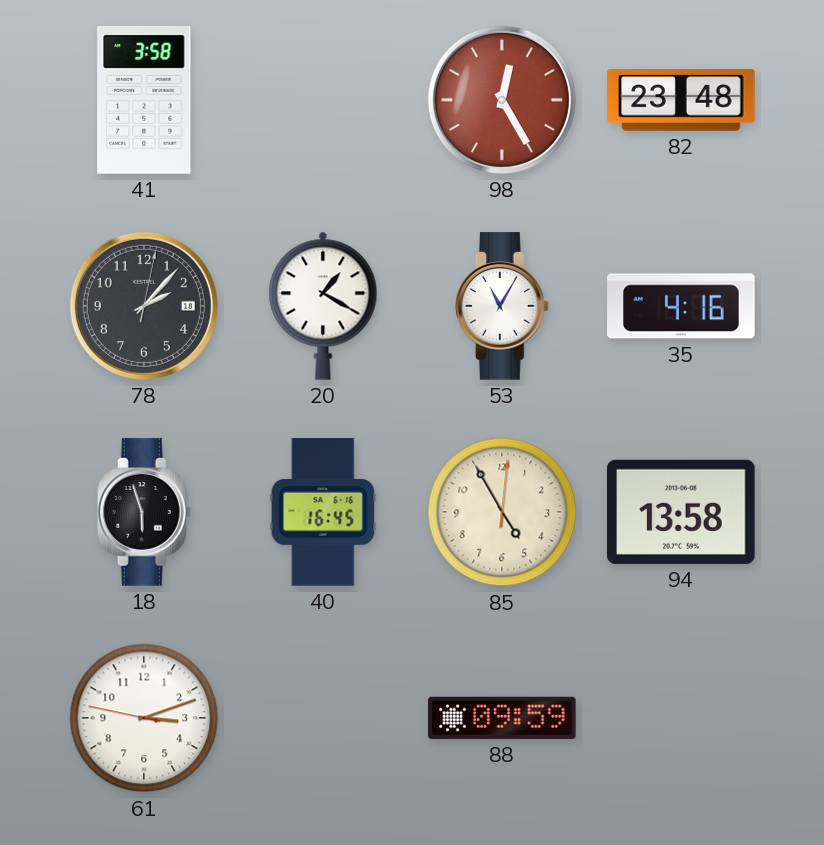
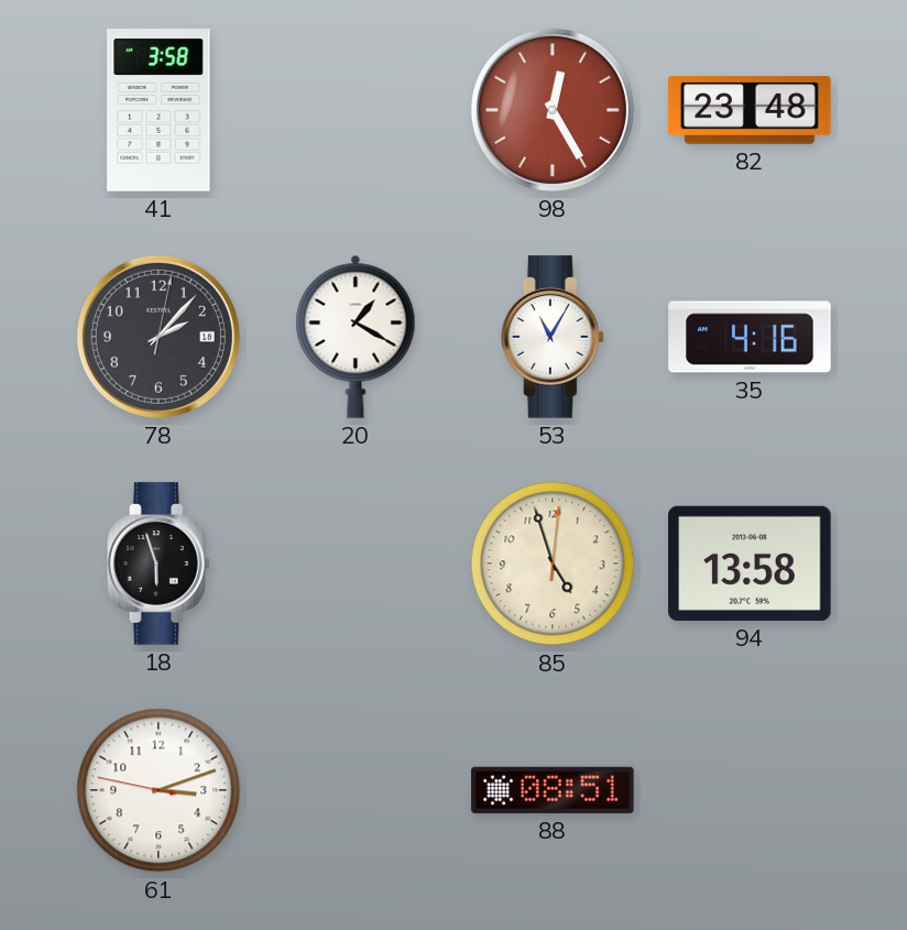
40: 16:45 -> none
85: 4:55 -> 4:57
88: 09:59 -> 08:51
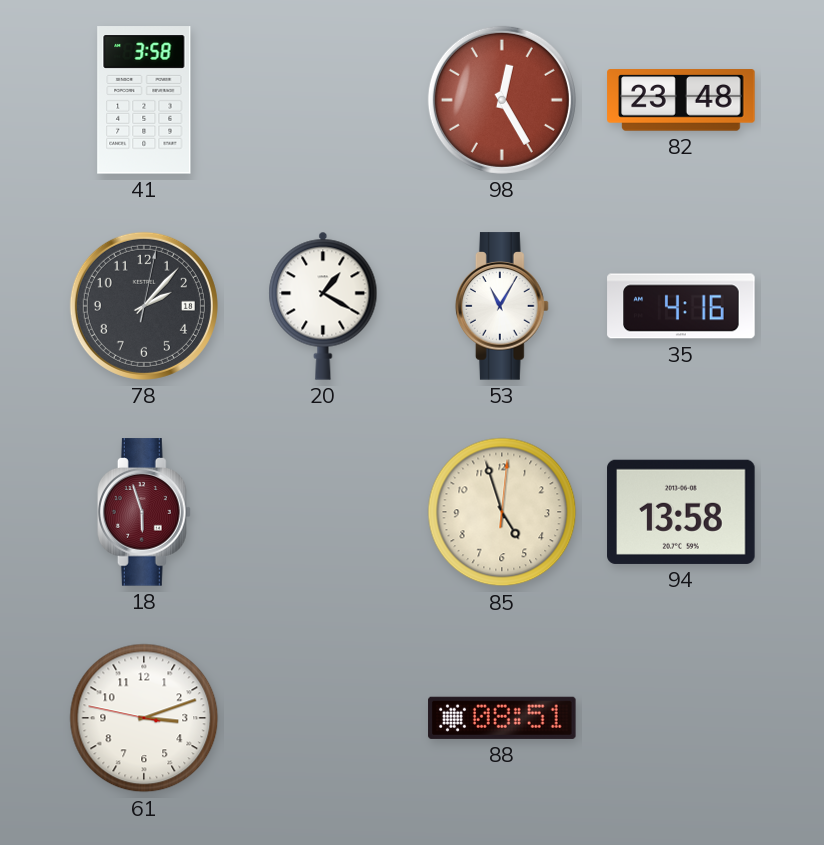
18 dial: black -> burgundy
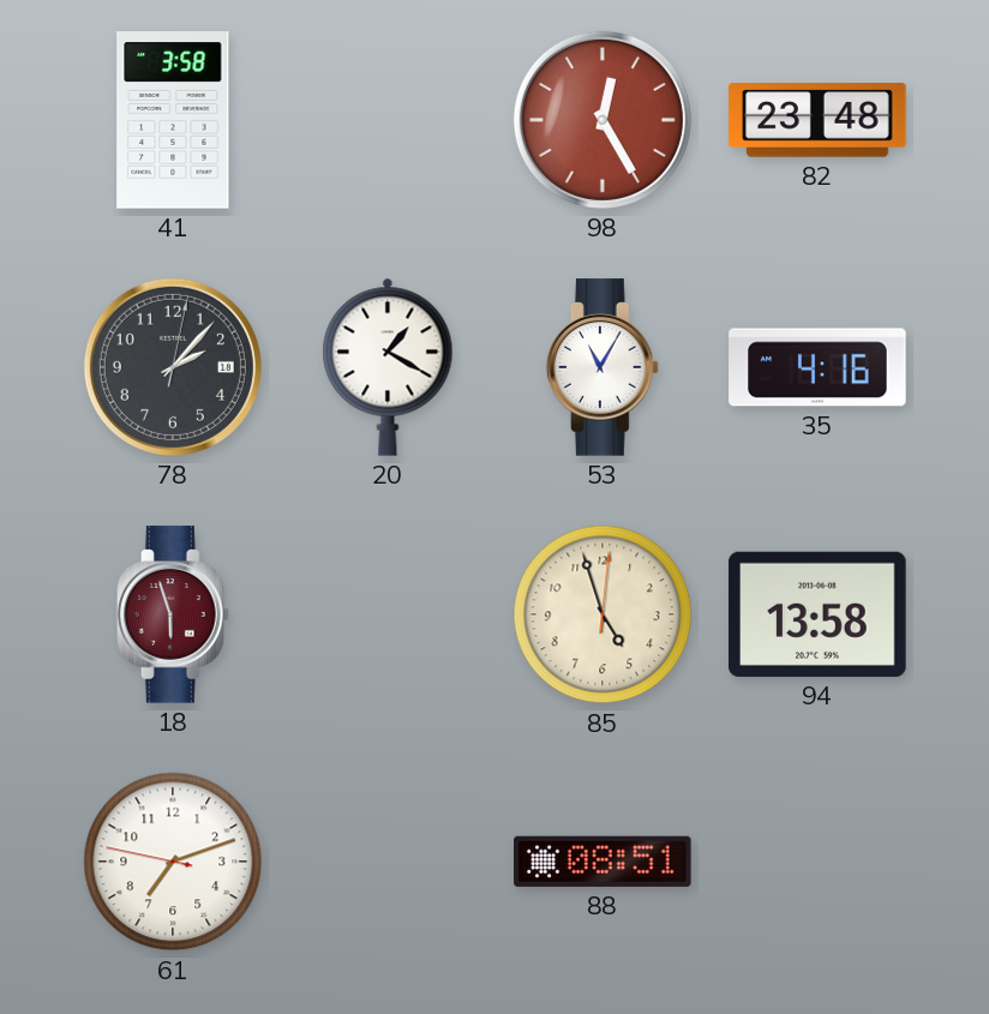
61: 3:11 -> 7:11
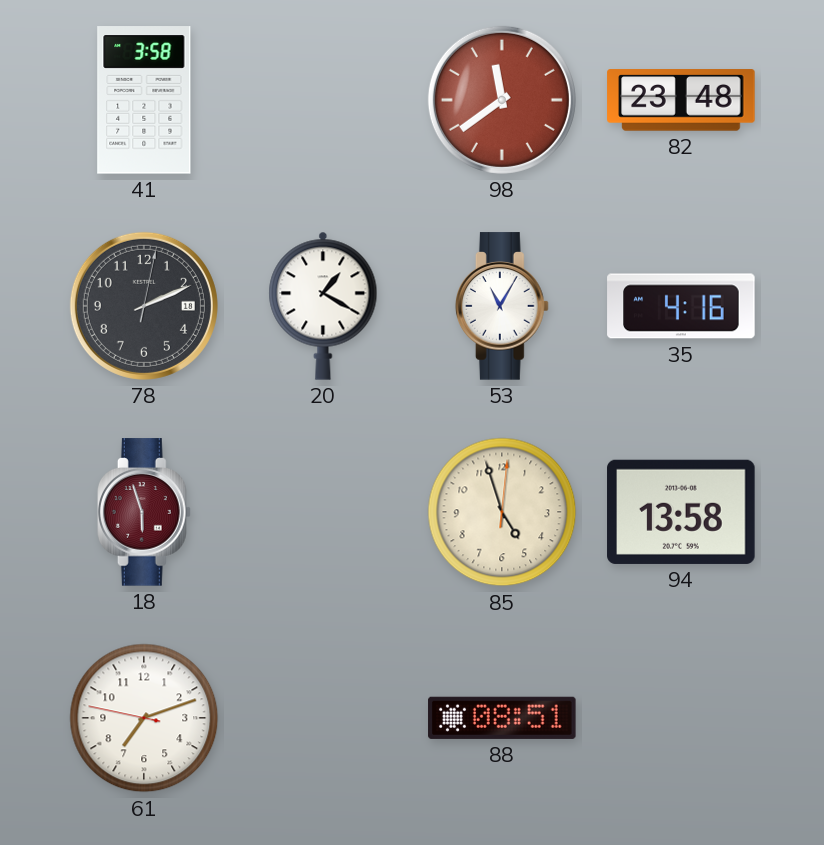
98: 12:25 -> 11:39
78: 2:07 -> 2:11
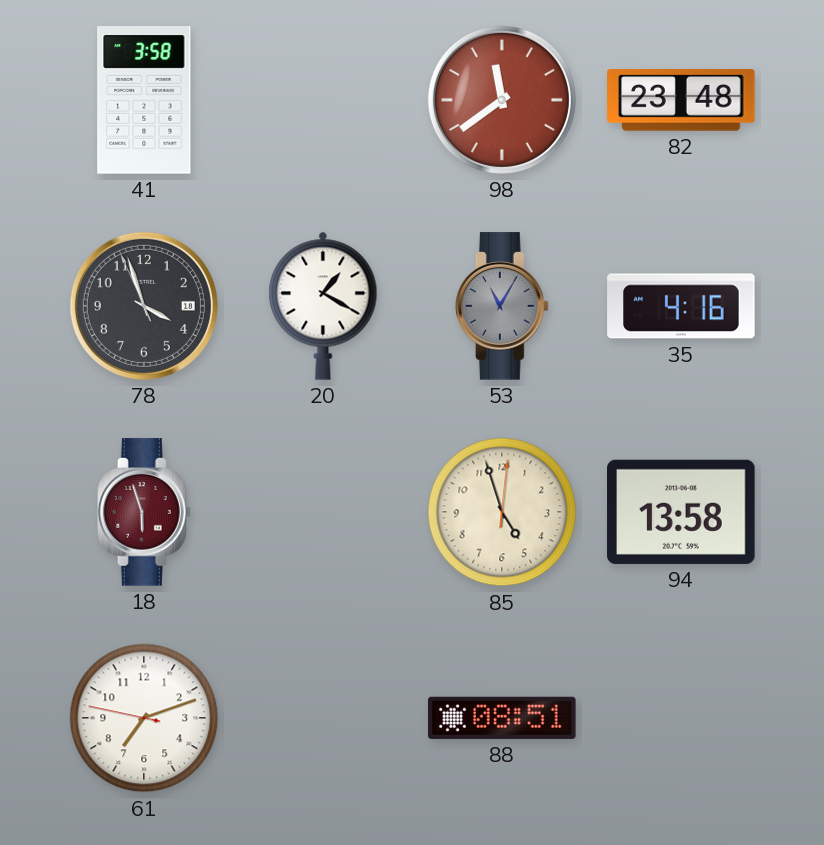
78: 2:11 -> 3:56
53 dial: white -> grey
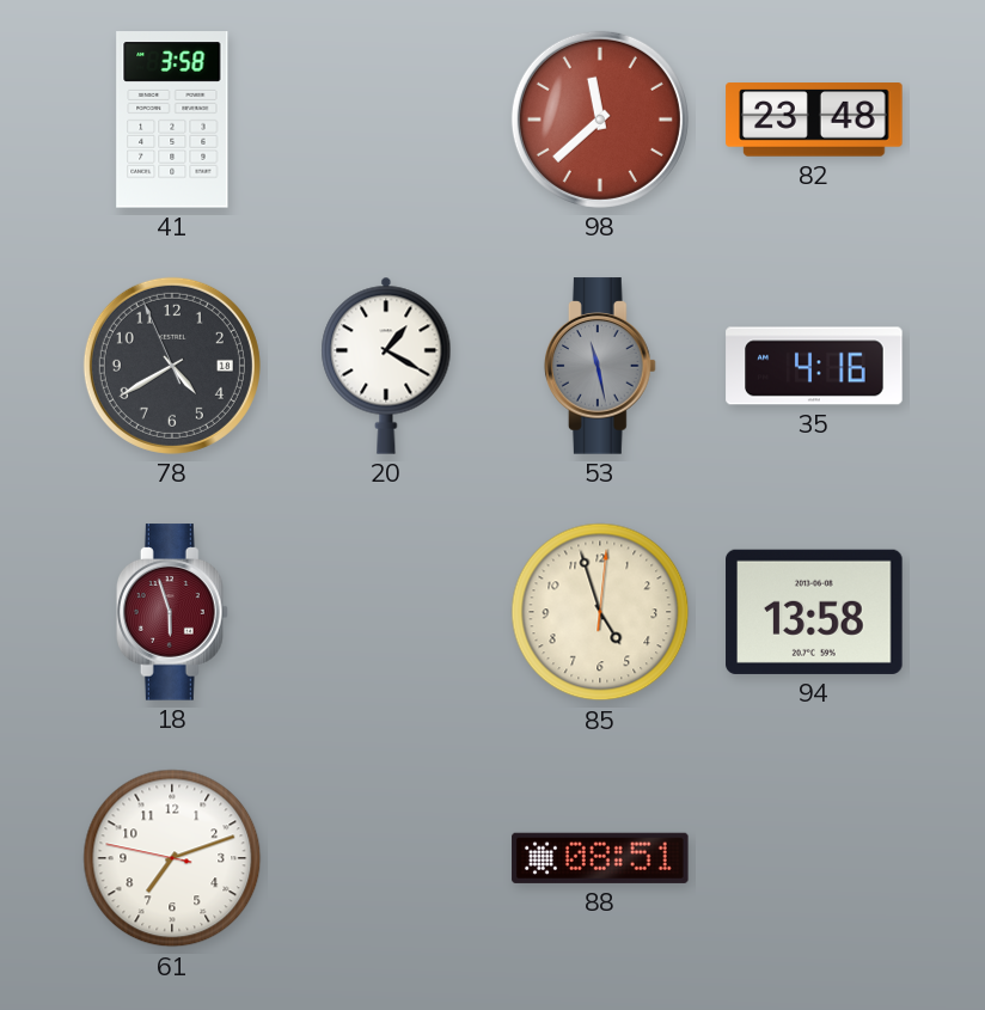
98: 11:39 -> 11:38
78: 3:56 -> 4:39
53: 11:05 -> 11:28
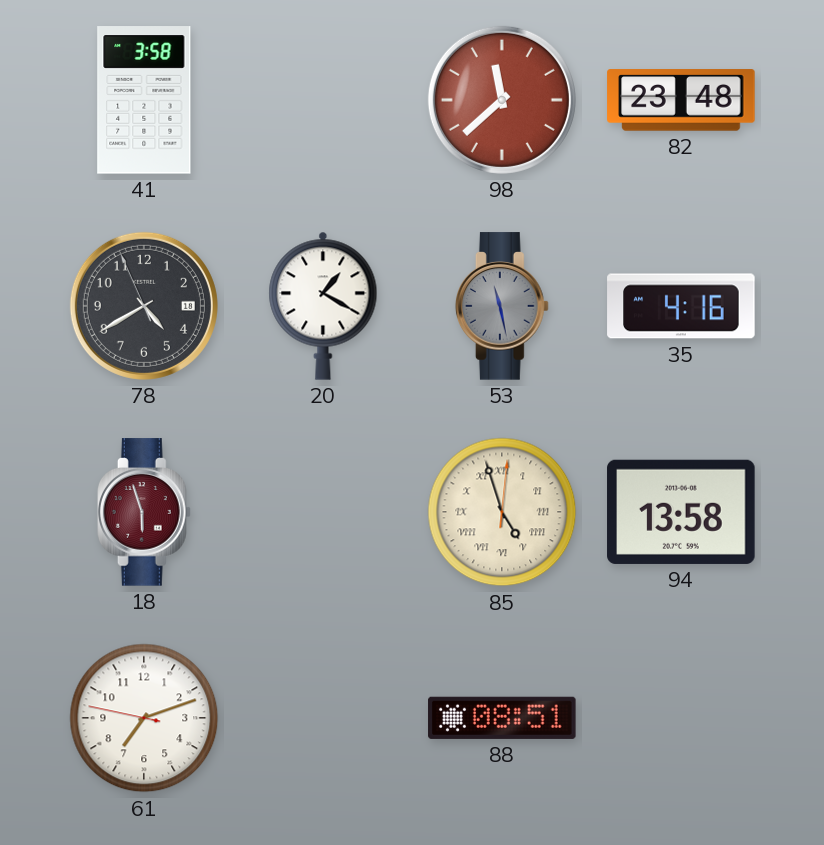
85 numerals: Arabic -> Roman
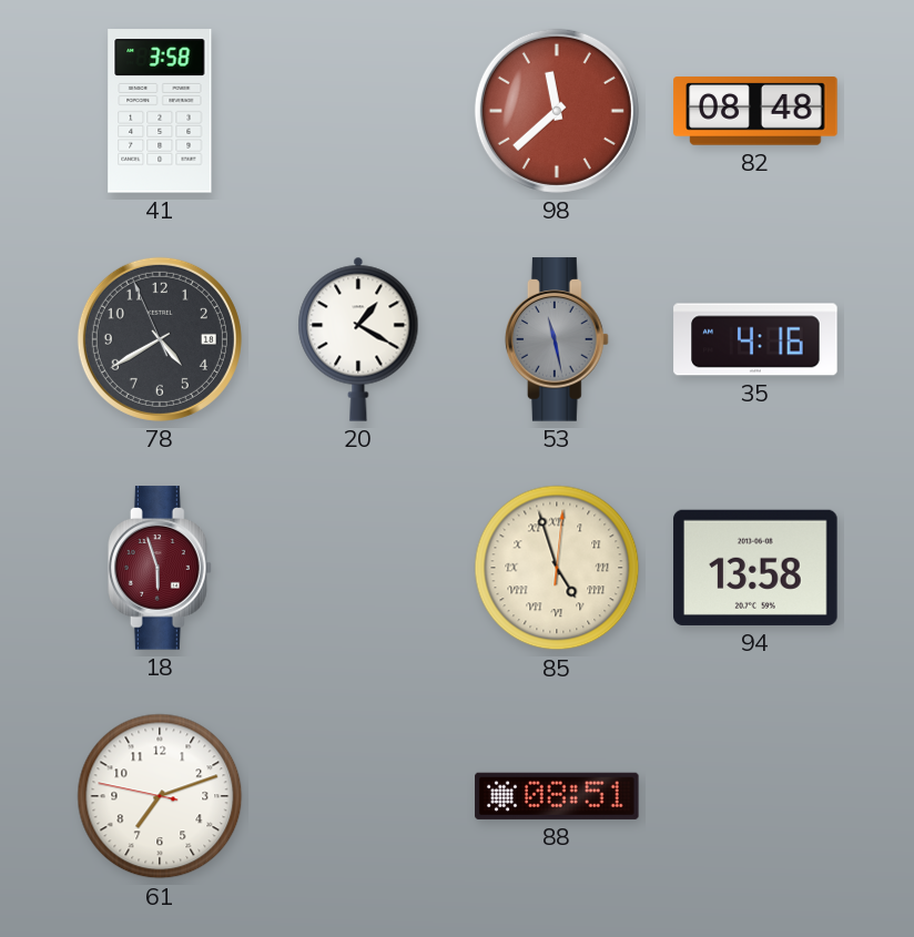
82: 23:48 -> 08:48
